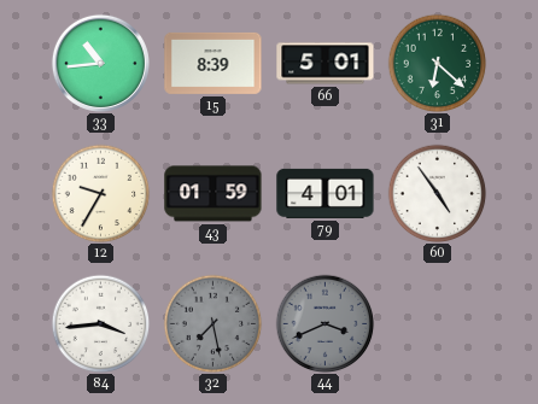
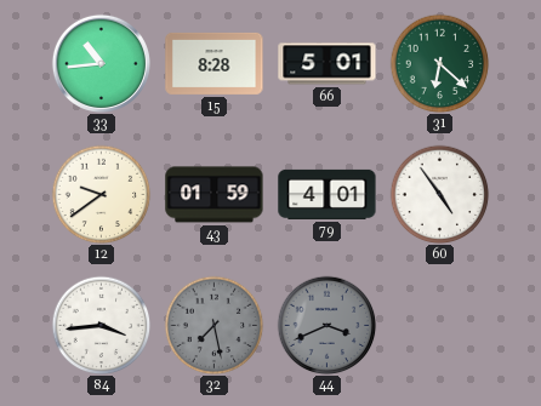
15: 8:39 -> 8:28
12: 9:35 -> 9:39
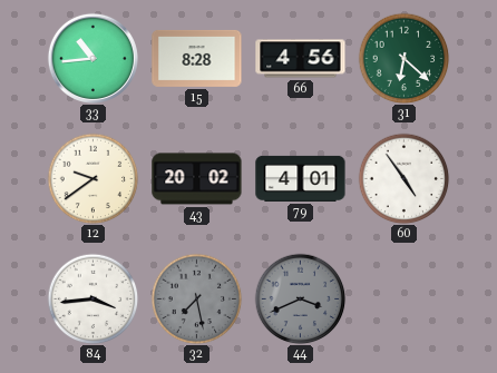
66: 5:01 -> 4:56
43: 01:59 -> 20:02
